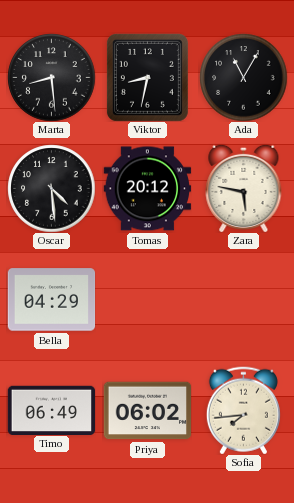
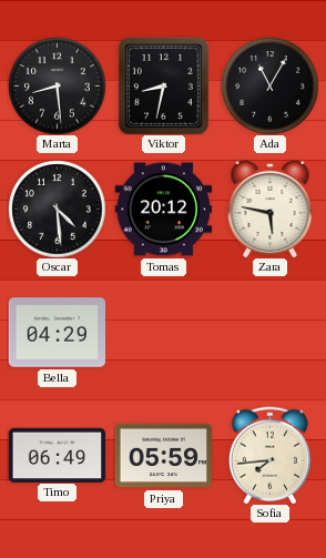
Priya: 06:02 -> 05:59
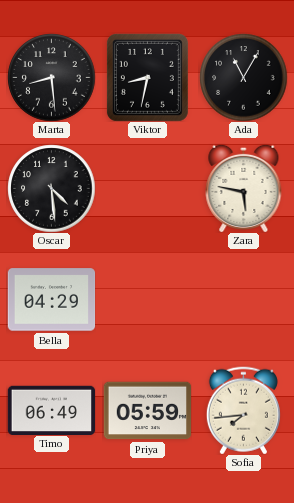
Tomas: 20:12 -> none
